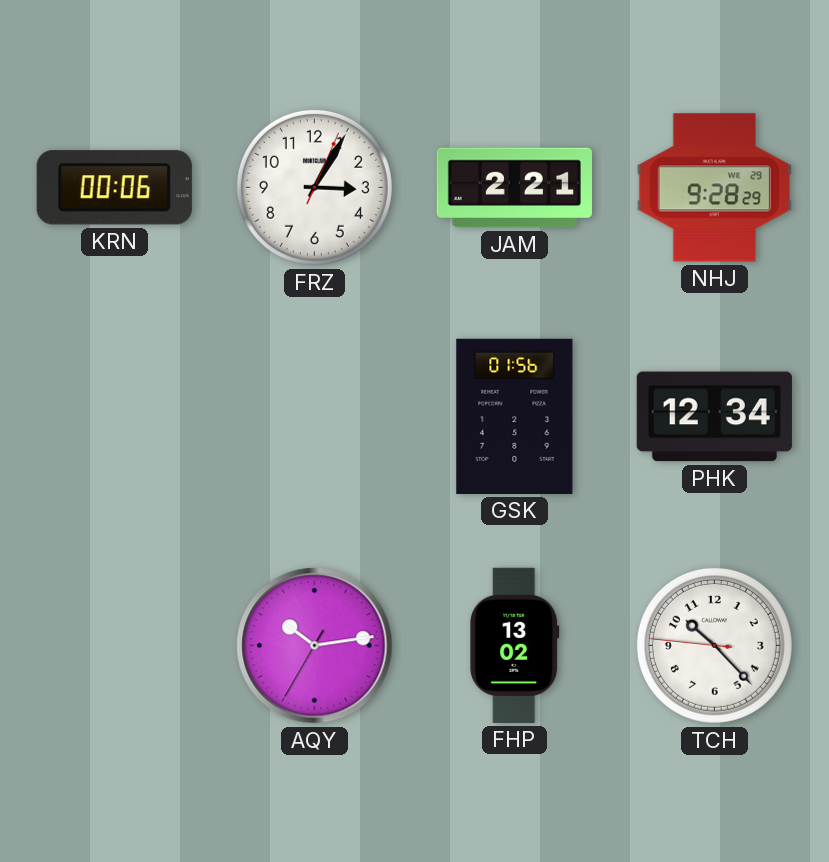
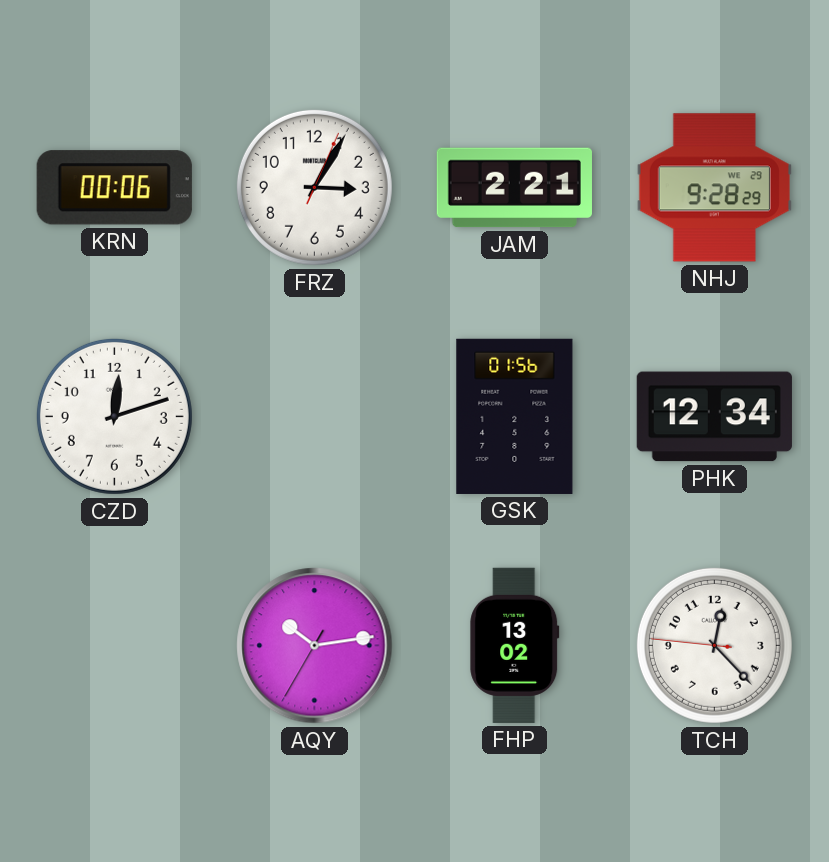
CZD: none -> 12:12
TCH: 10:22 -> 12:22
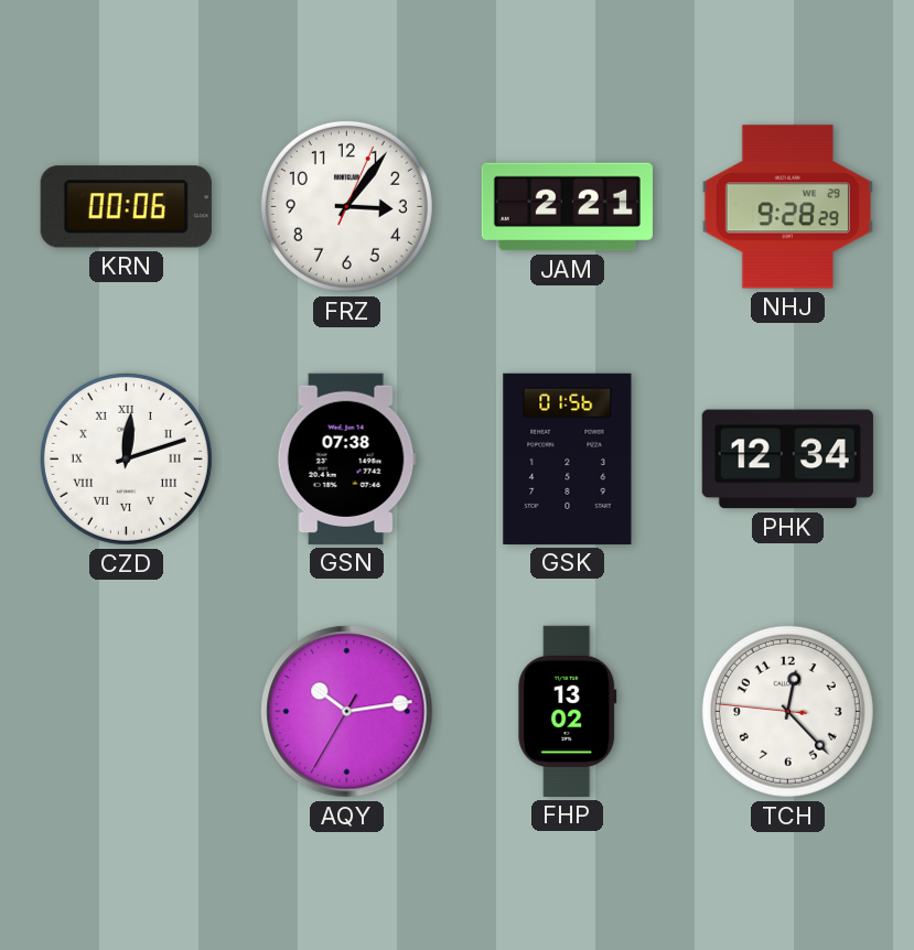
FRZ: 3:05 -> 3:06
CZD numerals: Arabic -> Roman
GSN: none -> 07:38
